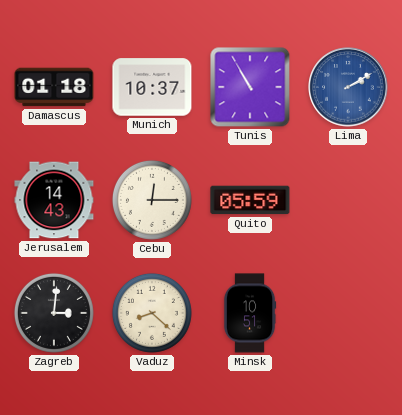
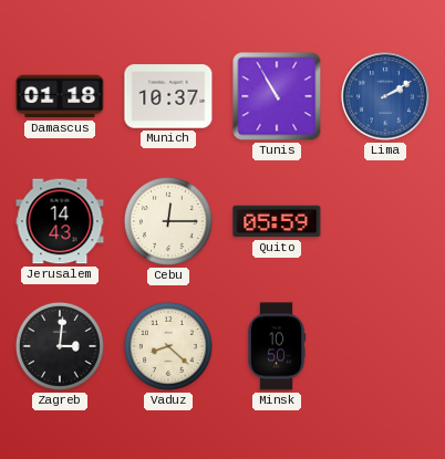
Minsk: 10:51 -> 10:50
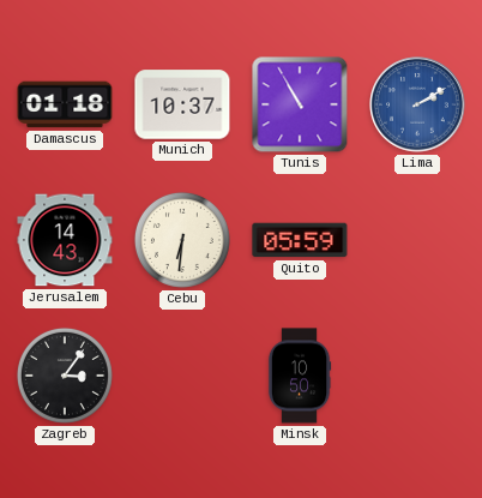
Cebu: 12:15 -> 6:31
Zagreb: 3:01 -> 3:06
Vaduz: 8:22 -> none
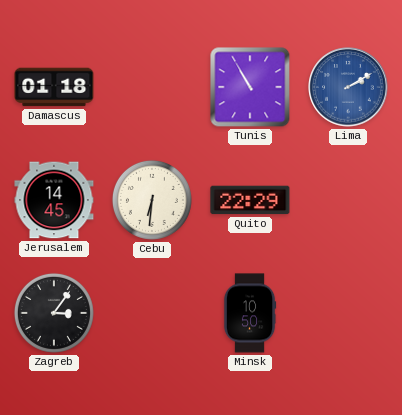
Munich: 10:37 -> none
Jerusalem: 14:43 -> 14:45
Quito: 05:59 -> 22:29
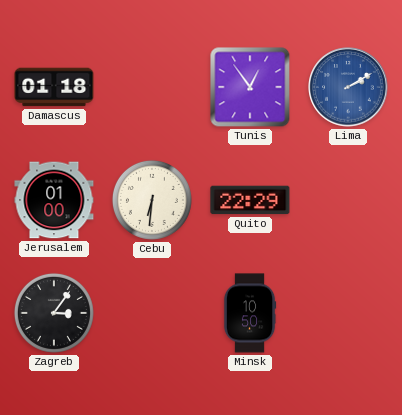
Tunis: 10:55 -> 12:54
Jerusalem: 14:45 -> 01:00
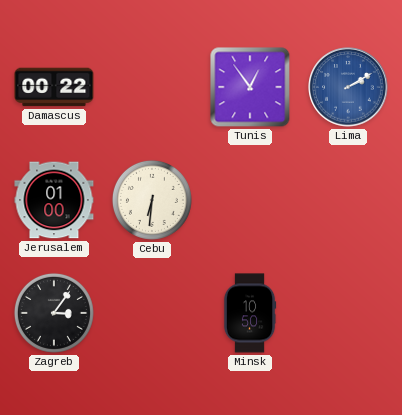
Damascus: 01:18 -> 00:22
Quito: 22:29 -> none
